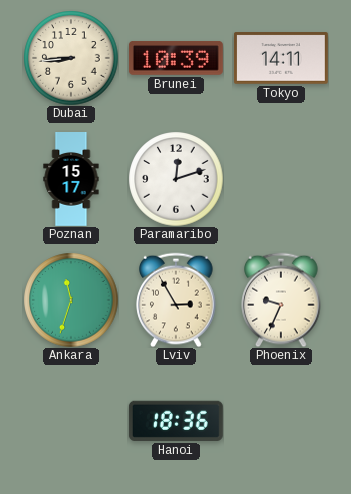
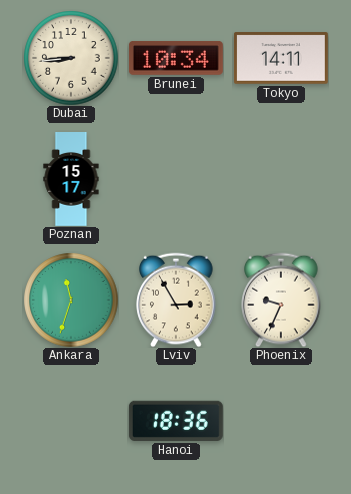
Brunei: 10:39 -> 10:34
Paramaribo: 12:12 -> none
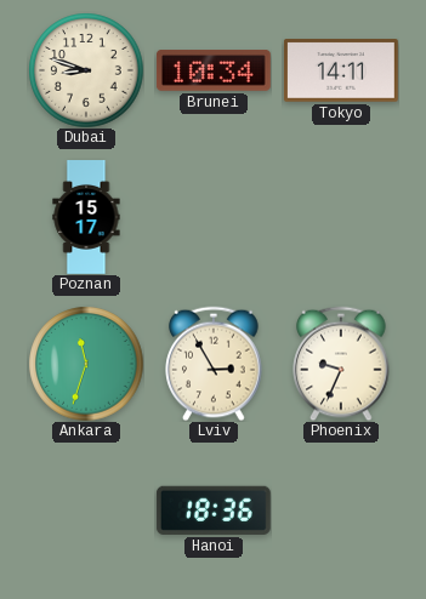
Dubai: 8:44 -> 8:48
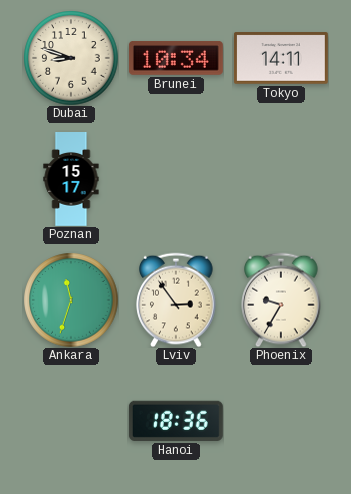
Lviv: 2:55 -> 2:54
Phoenix: 9:34 -> 9:35
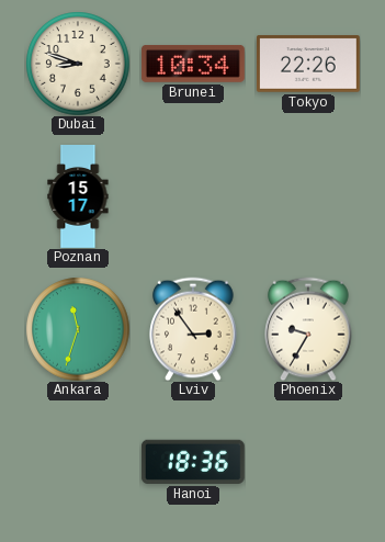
Tokyo: 14:11 -> 22:26
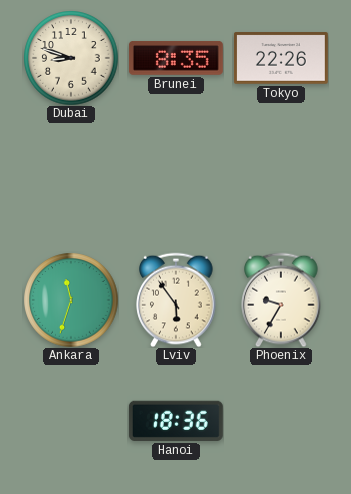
Brunei: 10:34 -> 8:35
Poznan: 15:17 -> none
Lviv: 2:54 -> 5:54
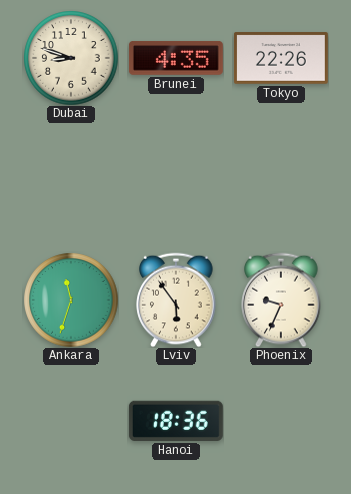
Brunei: 8:35 -> 4:35
Phoenix: 9:35 -> 9:34
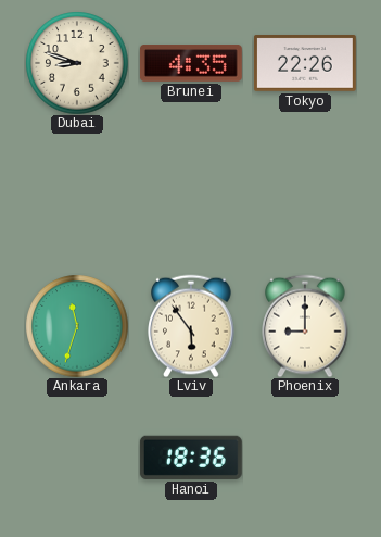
Phoenix: 9:34 -> 9:00
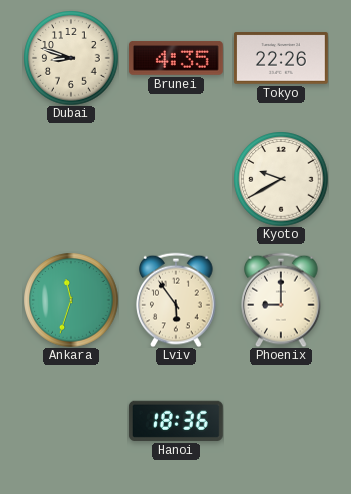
Kyoto: none -> 9:40
